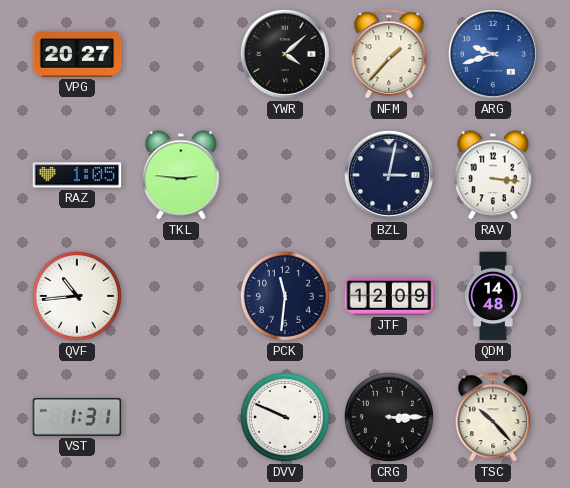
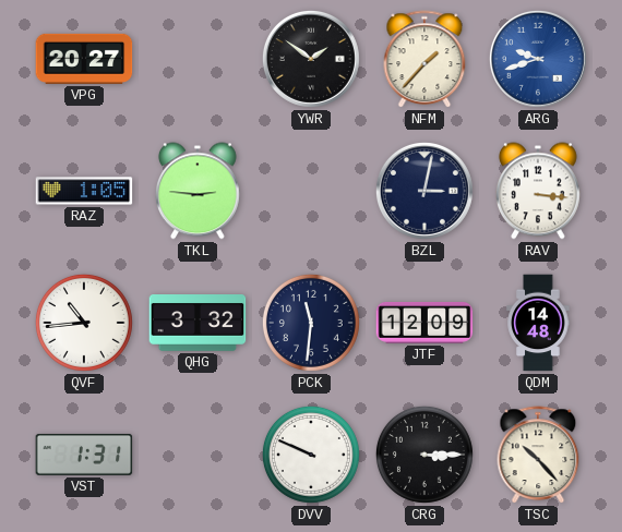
YWR: 4:08 -> 1:51
QHG: none -> 3:32
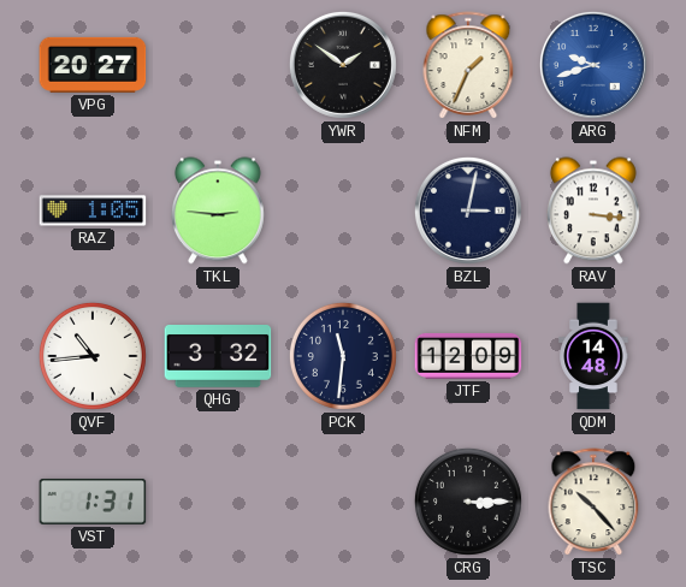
NFM: 1:37 -> 1:34
DVV: 9:49 -> none
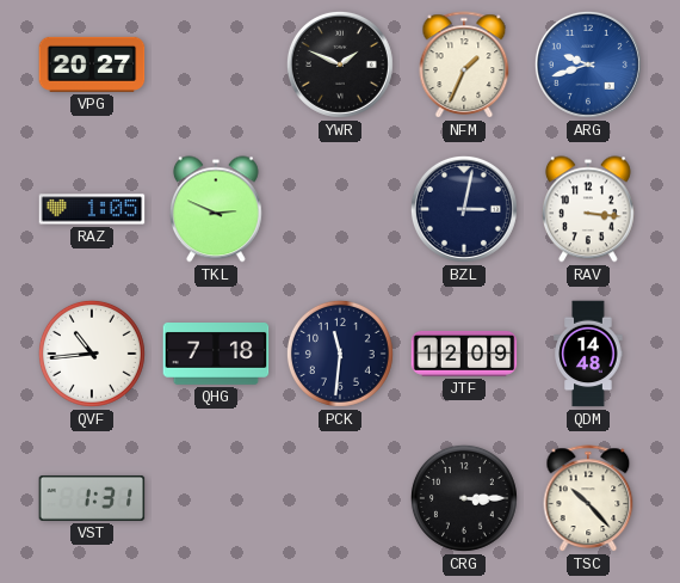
YWR: 1:51 -> 1:49
TKL: 2:46 -> 2:49
QHG: 3:32 -> 7:18
